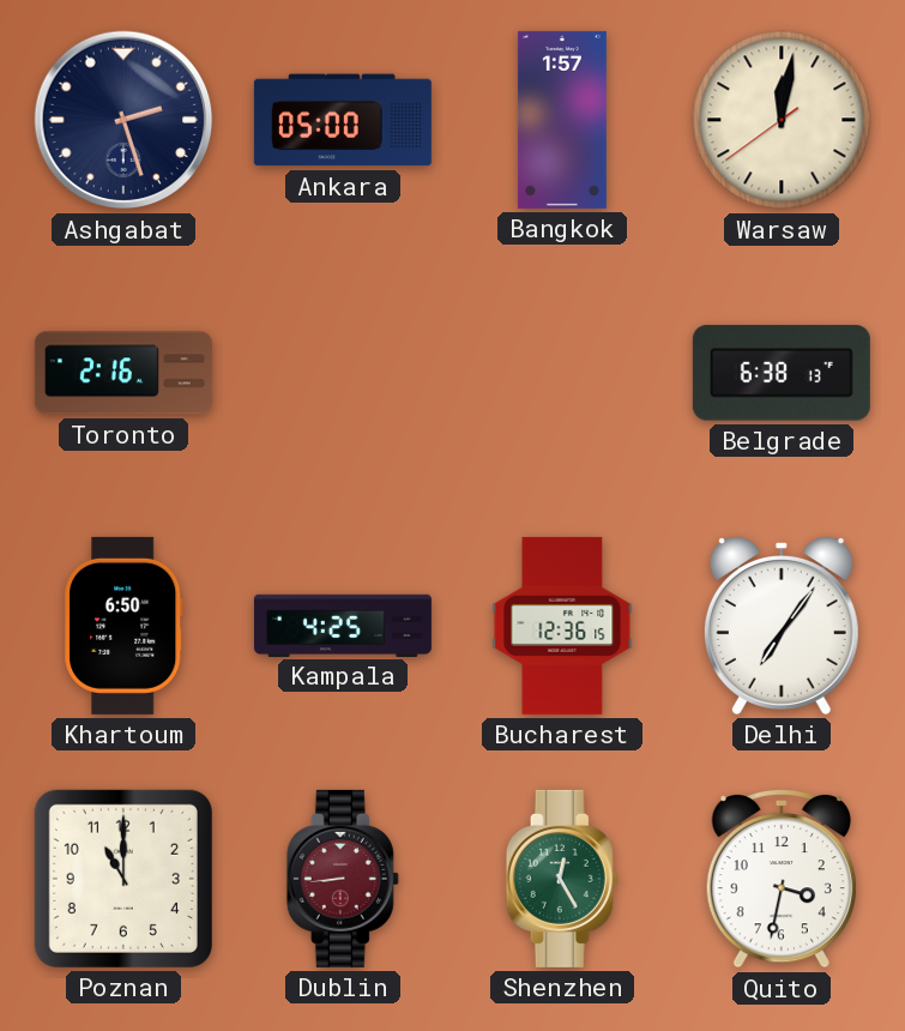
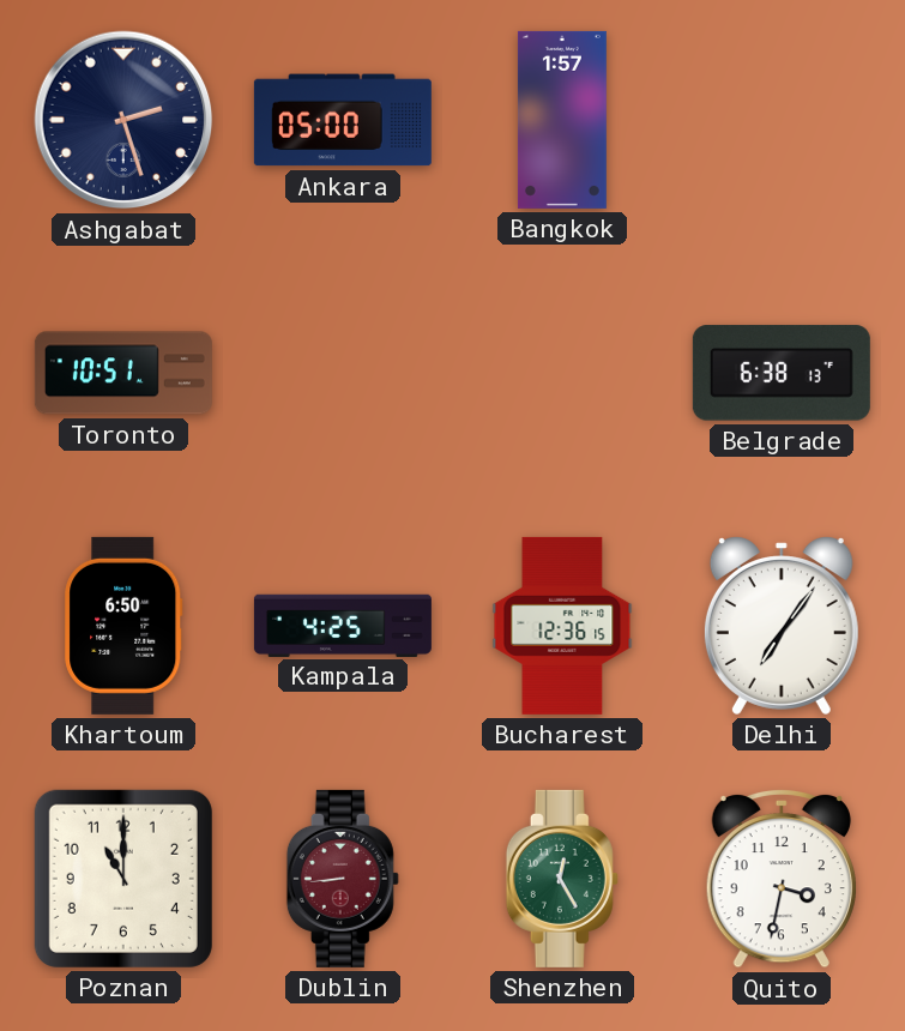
Warsaw: 12:01 -> none
Toronto: 2:16 -> 10:51
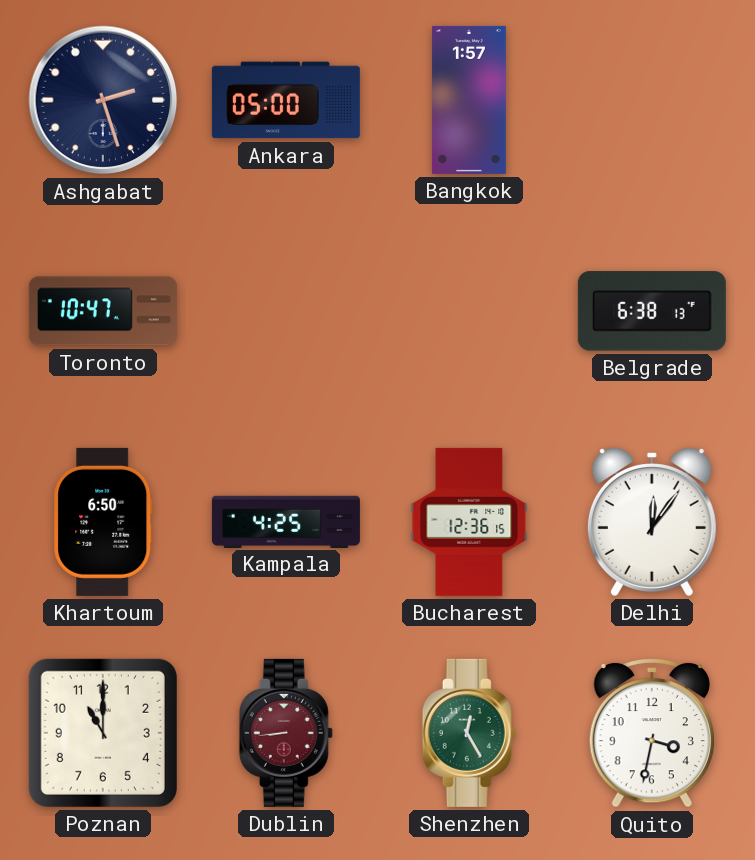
Toronto: 10:51 -> 10:47
Delhi: 7:06 -> 12:06
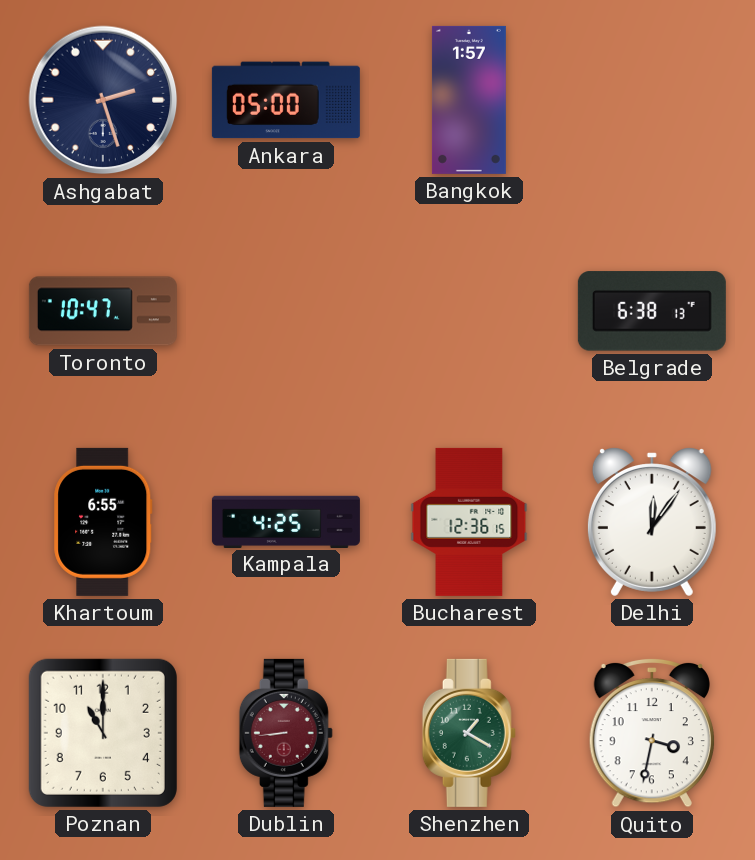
Khartoum: 6:50 -> 6:55
Shenzhen: 12:25 -> 1:20
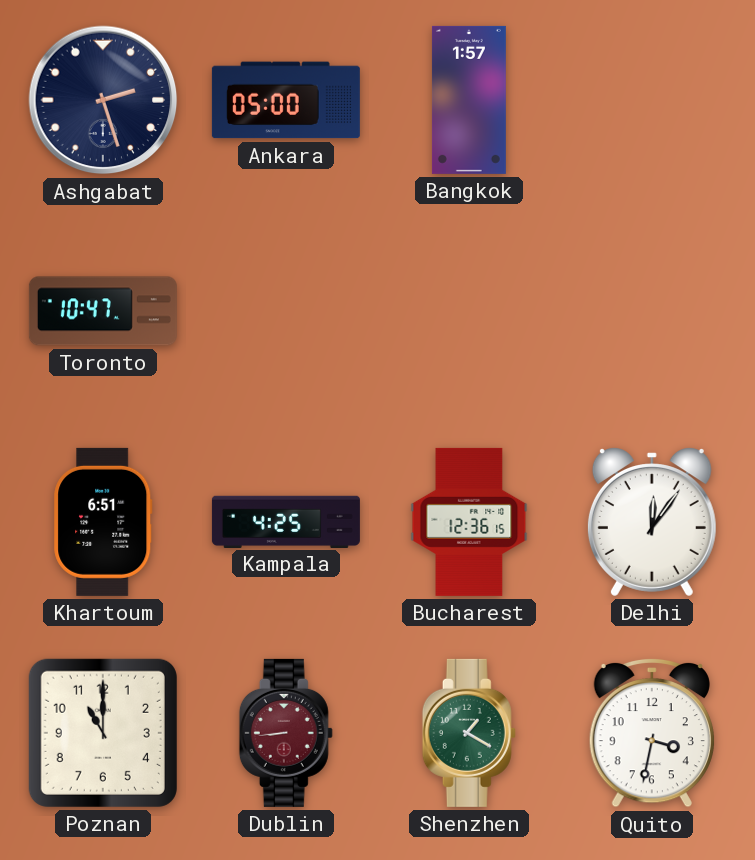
Belgrade: 6:38 -> none
Khartoum: 6:55 -> 6:51
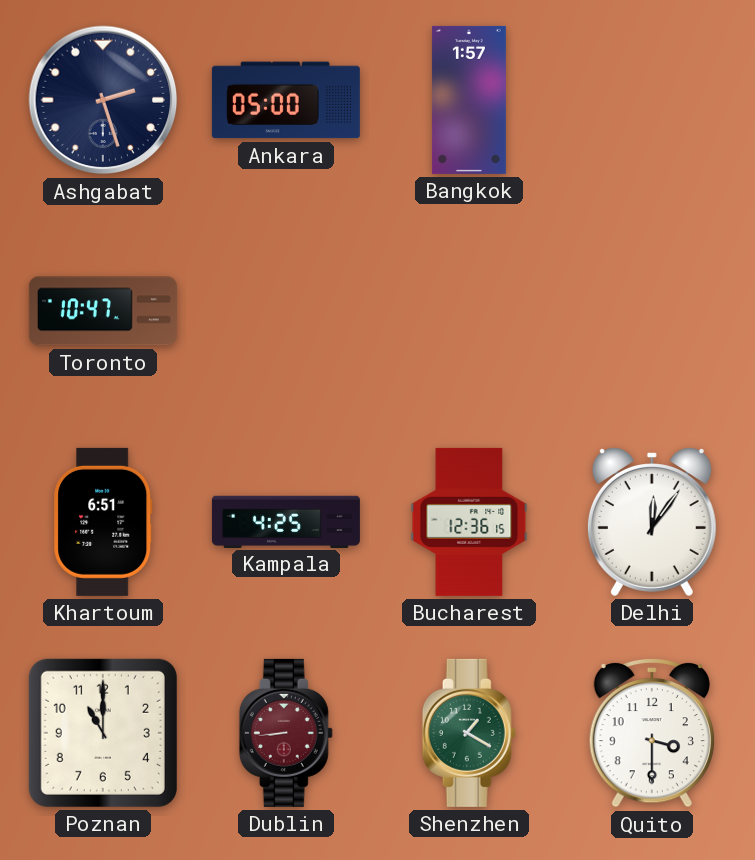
Quito: 3:32 -> 3:30
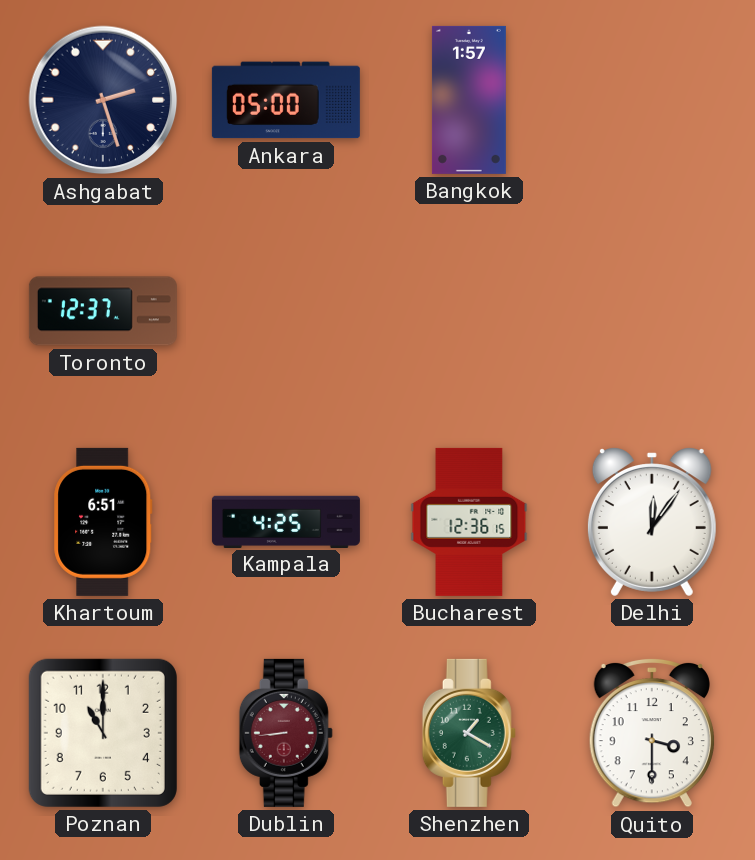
Toronto: 10:47 -> 12:37
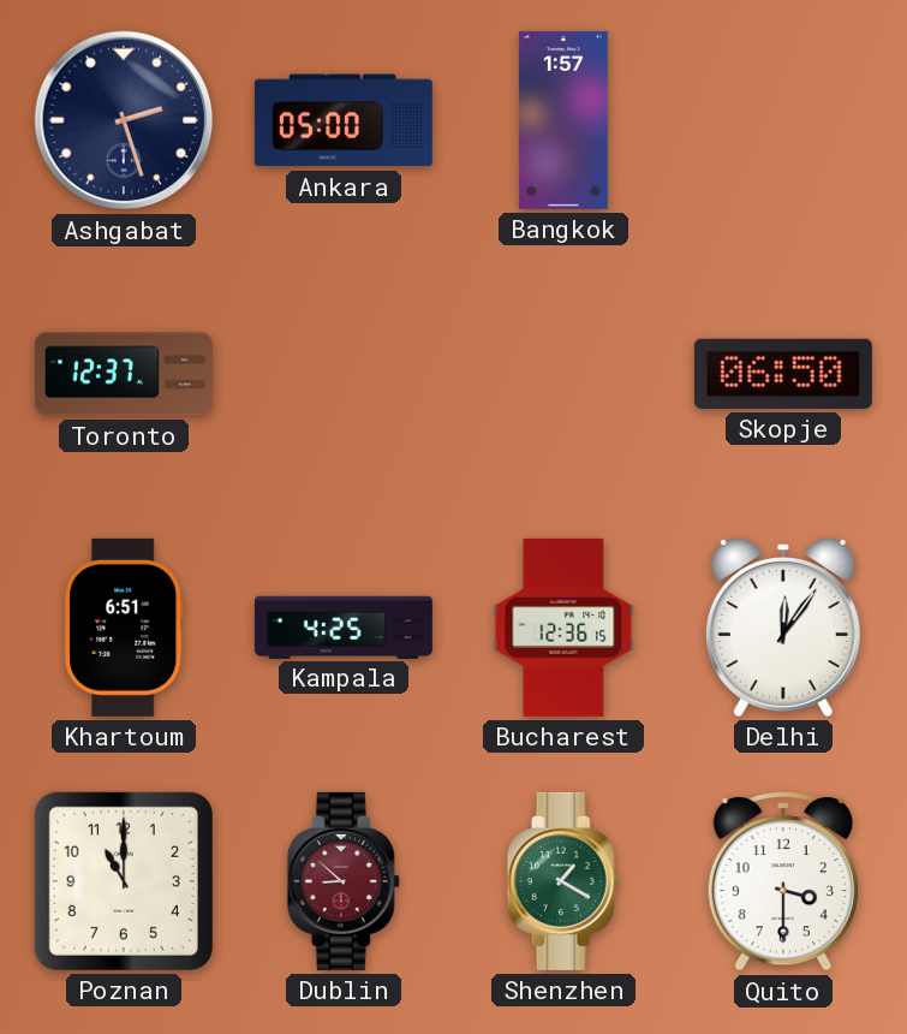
Skopje: none -> 06:50
Dublin: 8:44 -> 8:52
